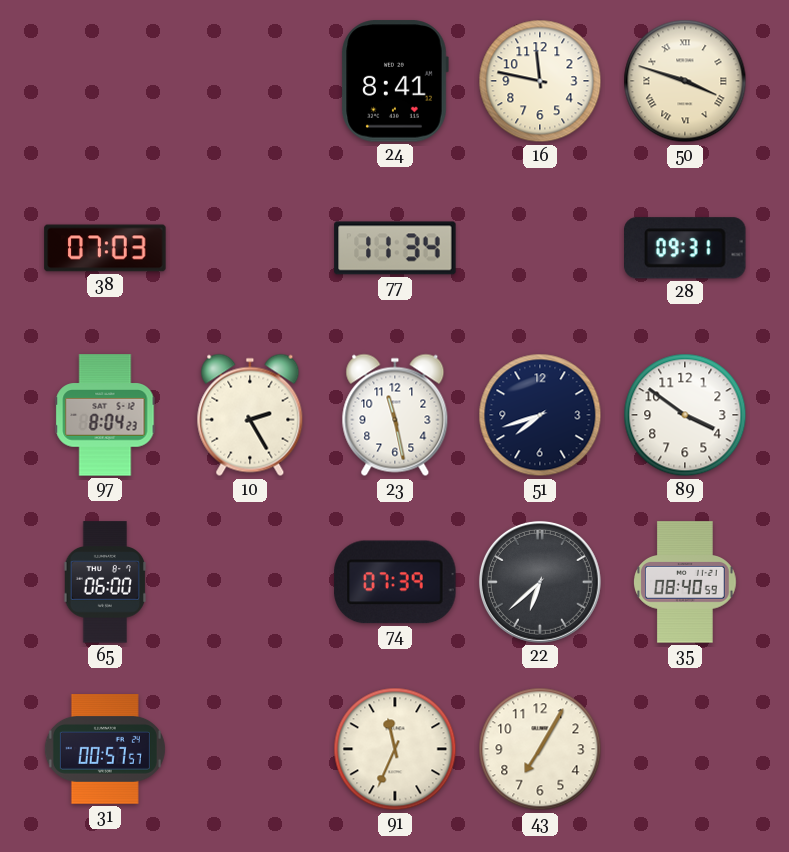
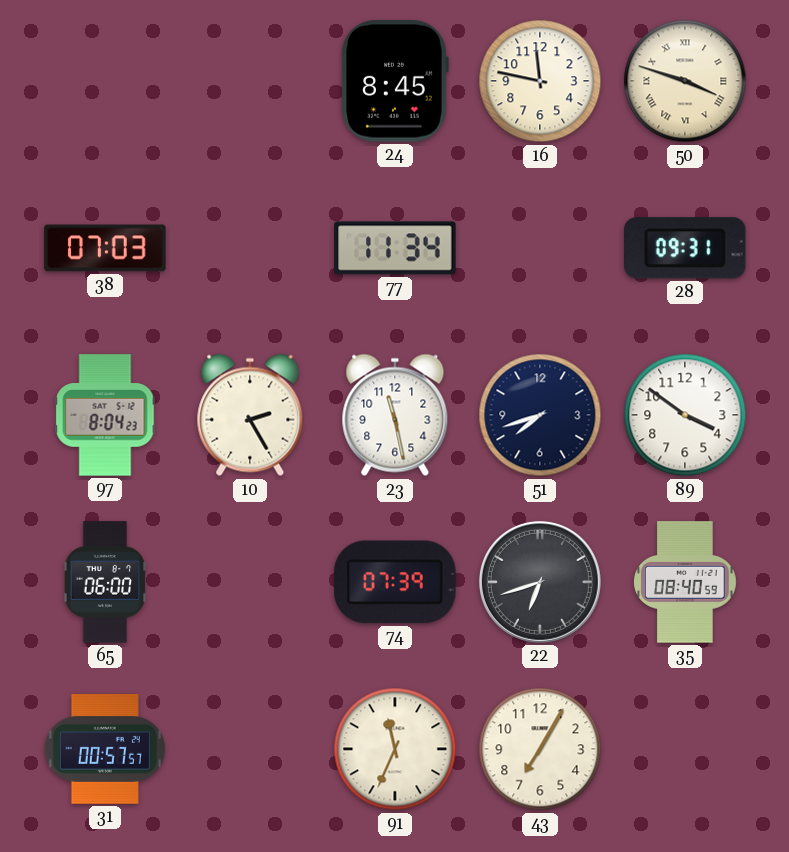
24: 8:41 -> 8:45
22: 6:38 -> 6:42
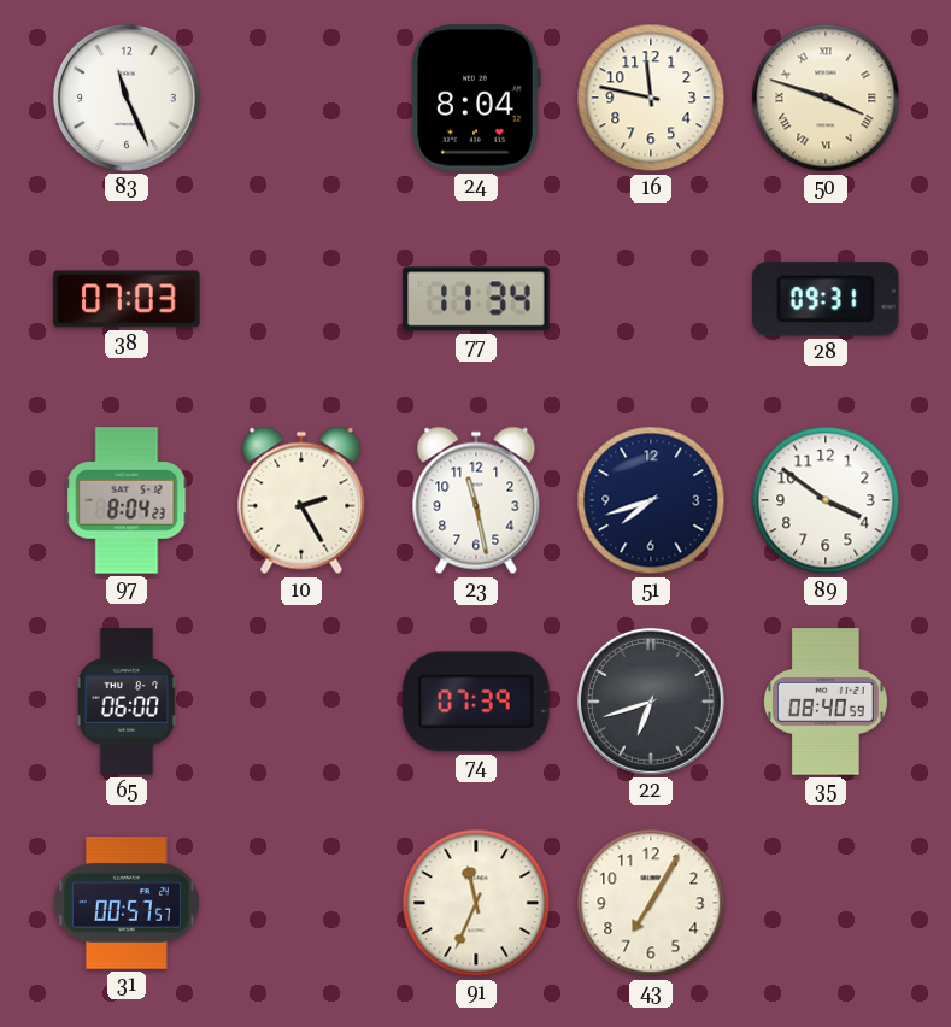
83: none -> 11:26
24: 8:45 -> 8:04
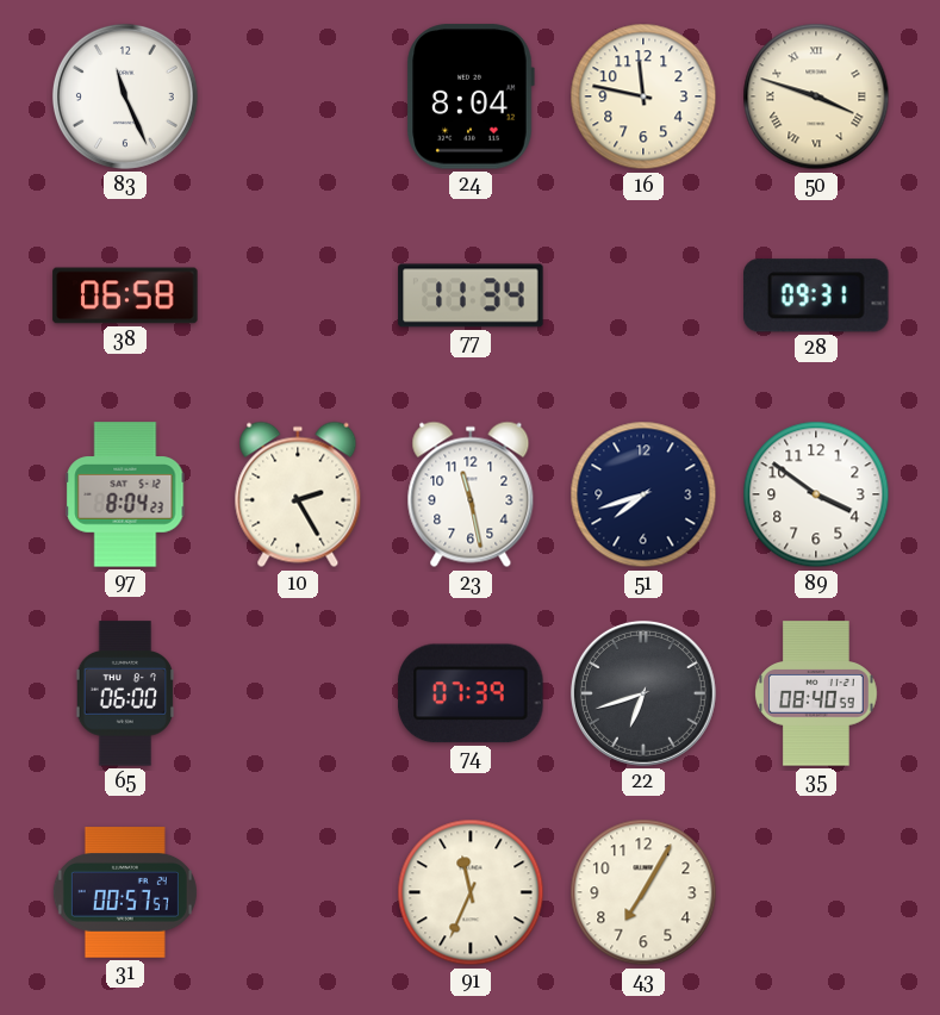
38: 07:03 -> 06:58
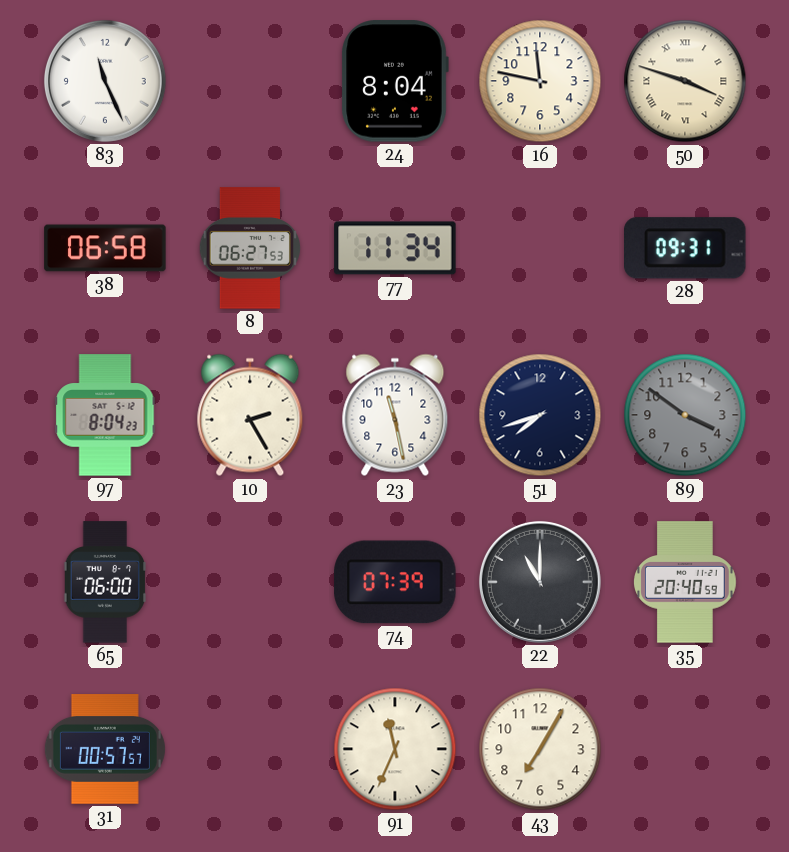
8: none -> 06:27
89 dial: white -> grey
22: 6:42 -> 11:00
35: 08:40 -> 20:40
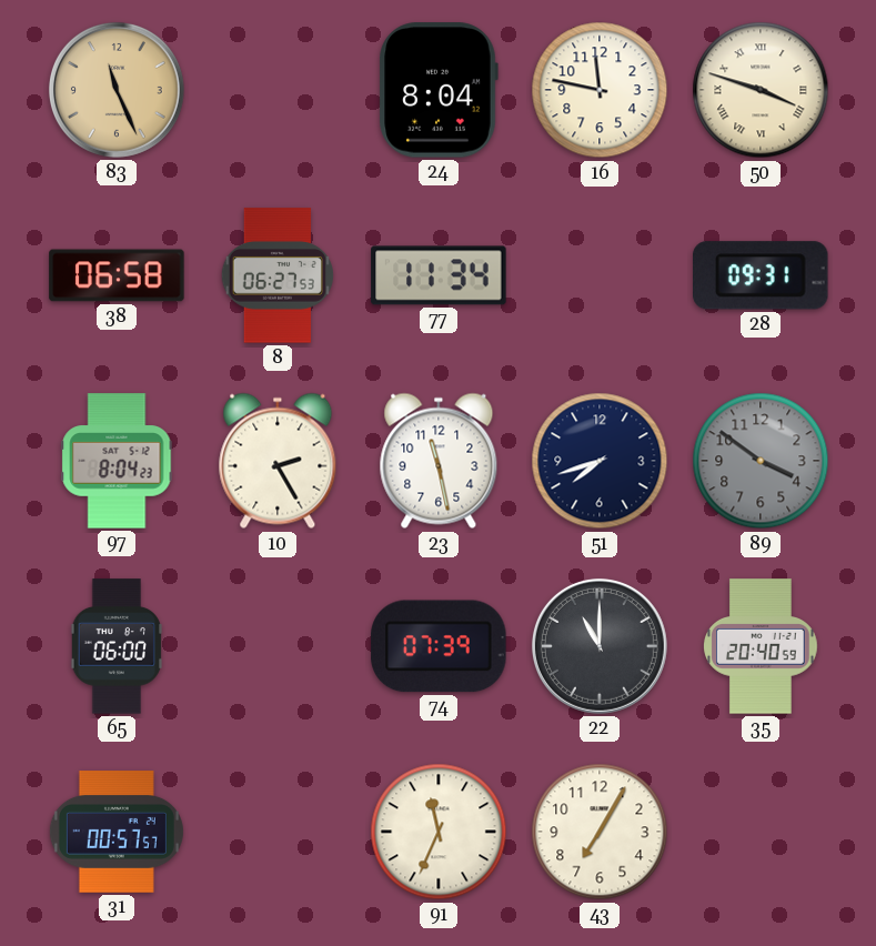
83 dial: white -> champagne
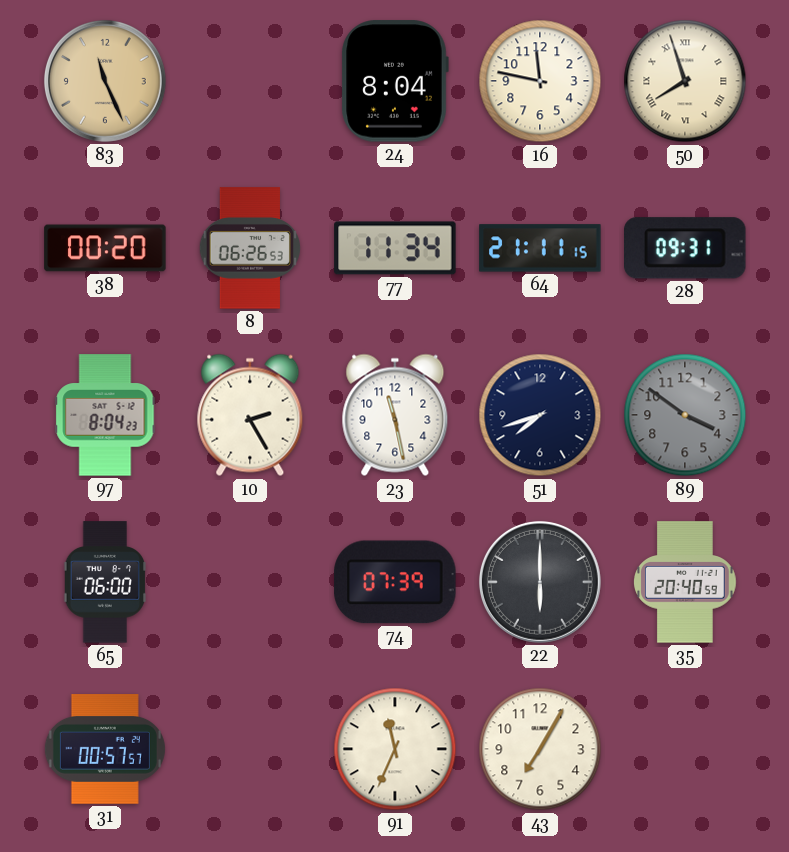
50: 3:48 -> 7:57
38: 06:58 -> 00:20
8: 06:27 -> 06:26
64: none -> 21:11
22: 11:00 -> 6:00
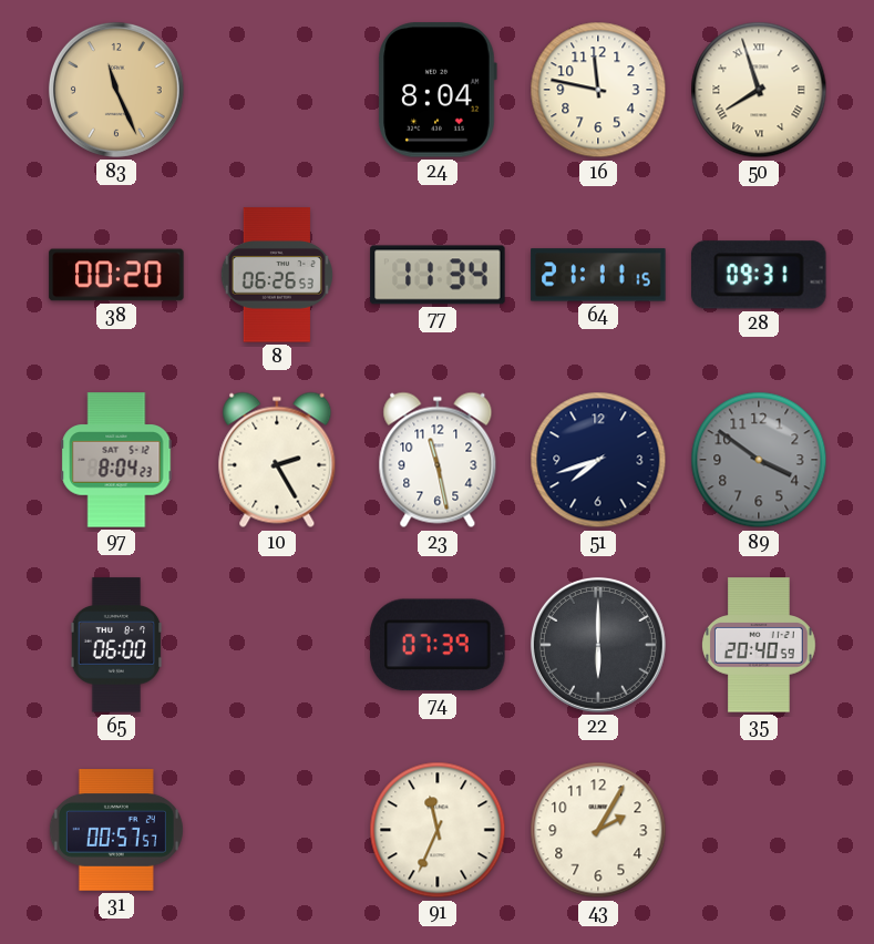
43: 7:05 -> 2:05
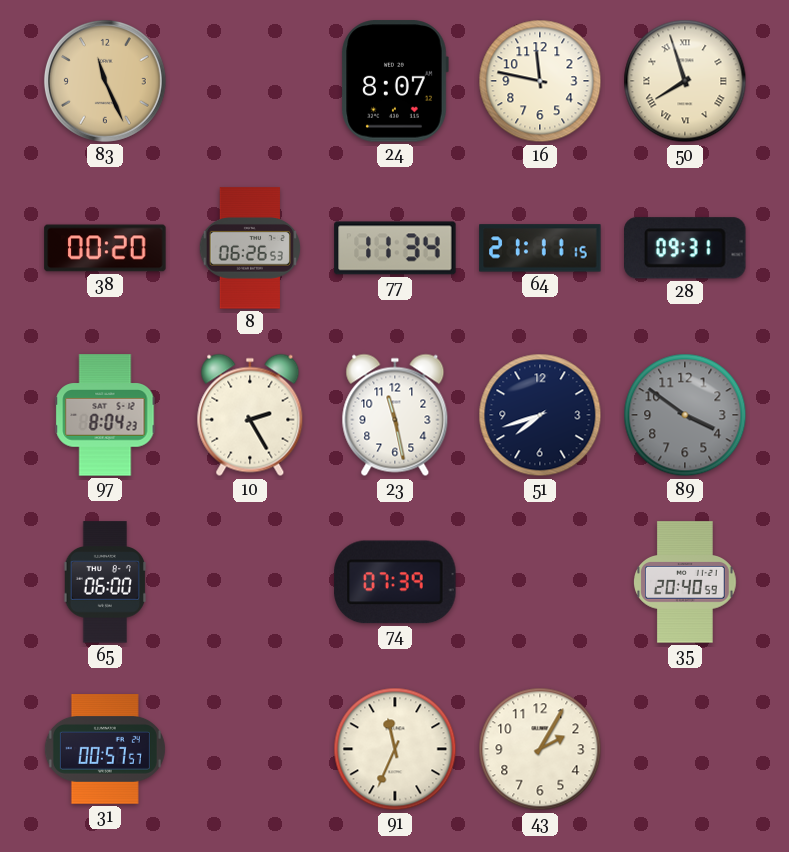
24: 8:04 -> 8:07
22: 6:00 -> none
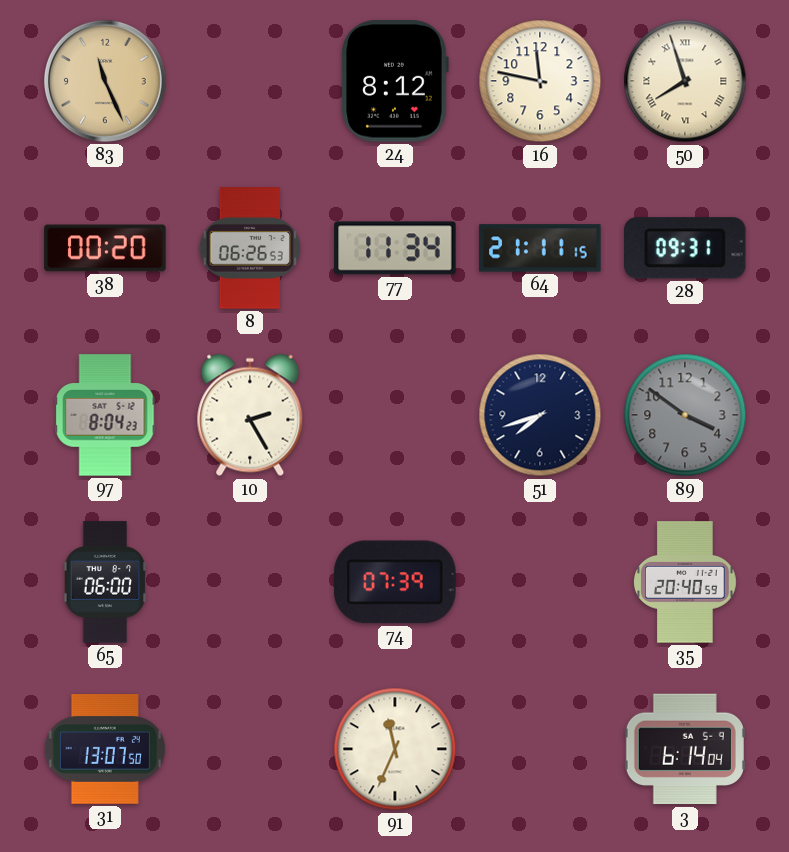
24: 8:07 -> 8:12
23: 11:28 -> none
31: 00:57 -> 13:07
43: 2:05 -> none
3: none -> 6:14
